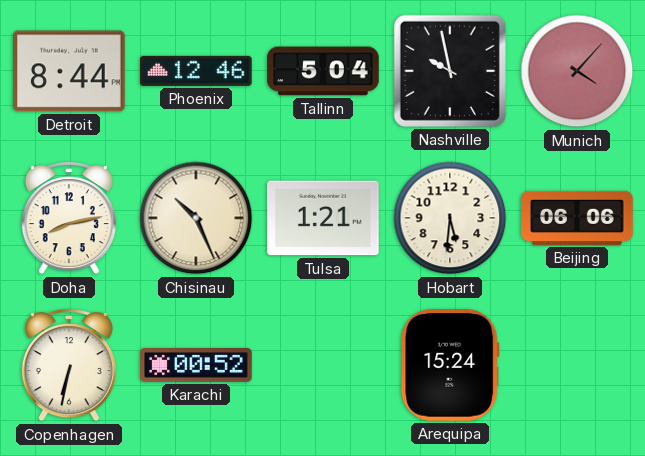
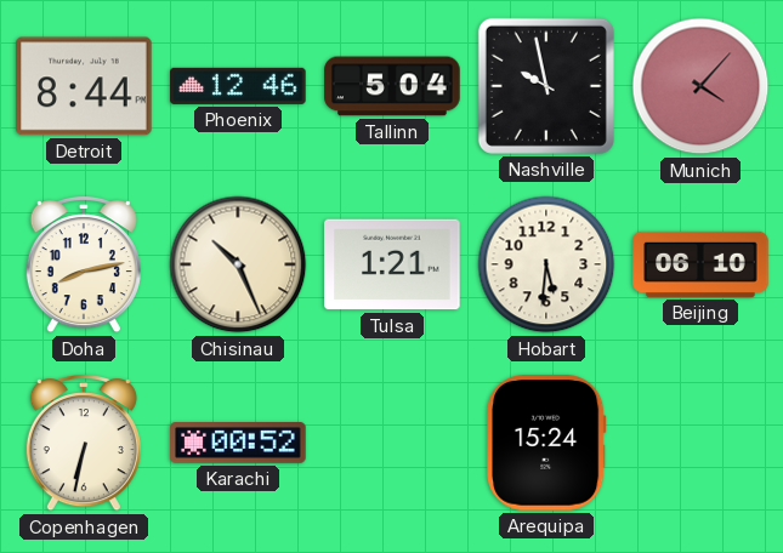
Beijing: 06:06 -> 06:10
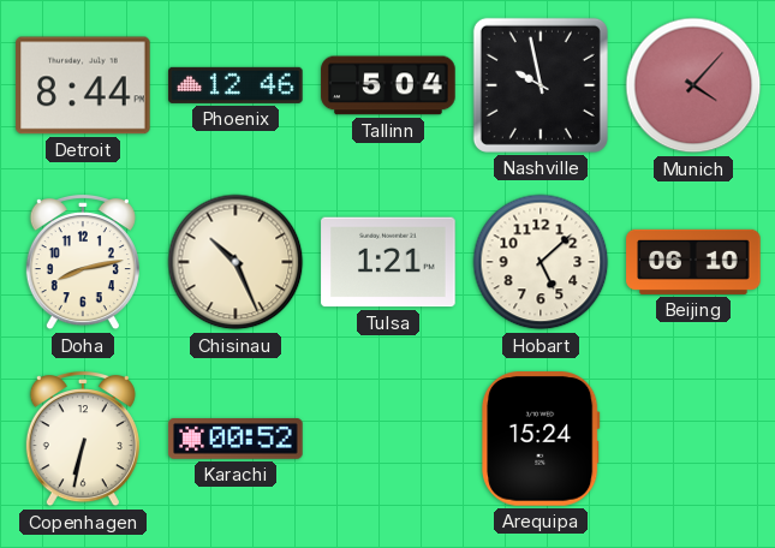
Hobart: 5:31 -> 5:08
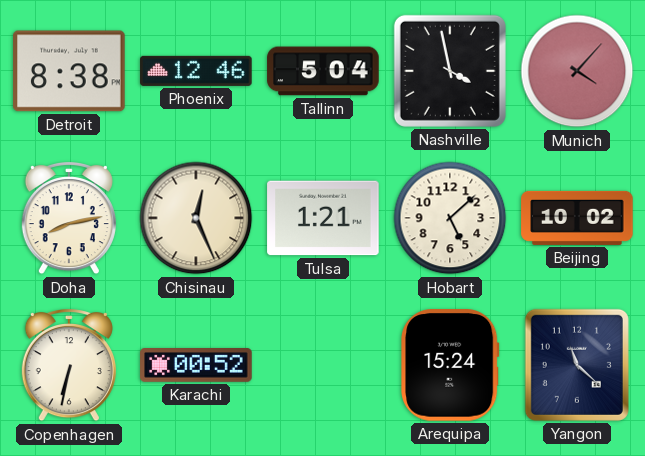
Detroit: 8:44 -> 8:38
Nashville: 9:58 -> 3:58
Chisinau: 10:26 -> 12:26
Beijing: 06:10 -> 10:02
Yangon: none -> 11:22
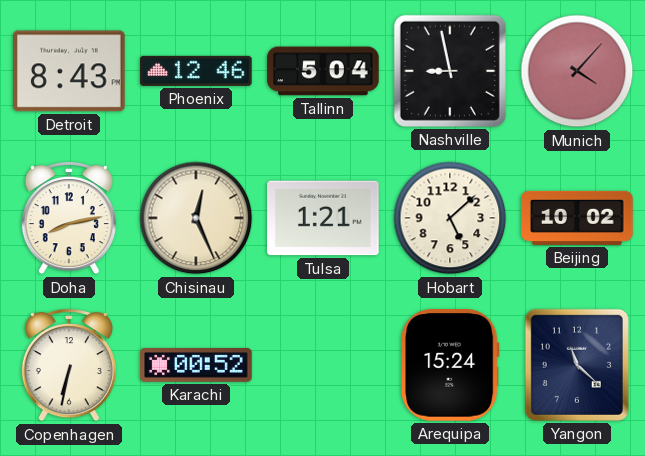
Detroit: 8:38 -> 8:43
Nashville: 3:58 -> 8:58
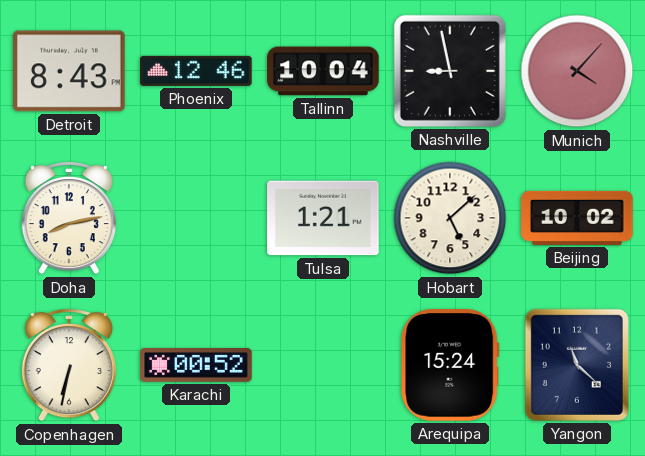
Tallinn: 5:04 -> 10:04
Chisinau: 12:26 -> none
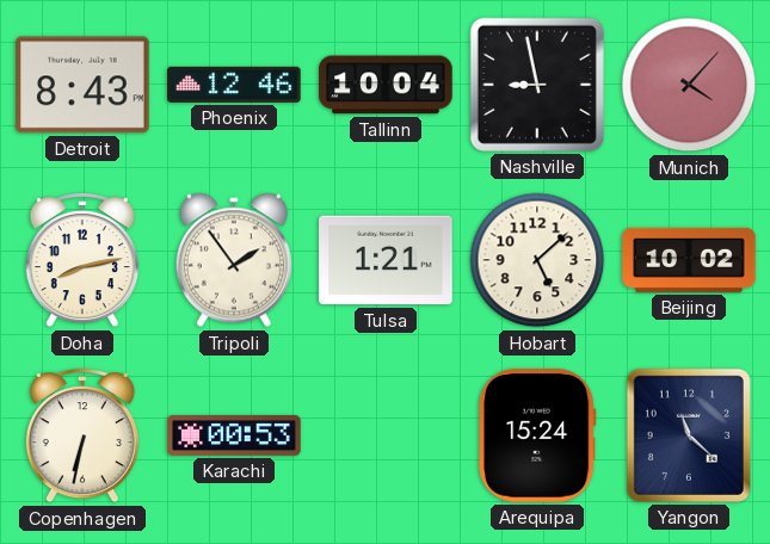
Tripoli: none -> 1:54
Karachi: 00:52 -> 00:53
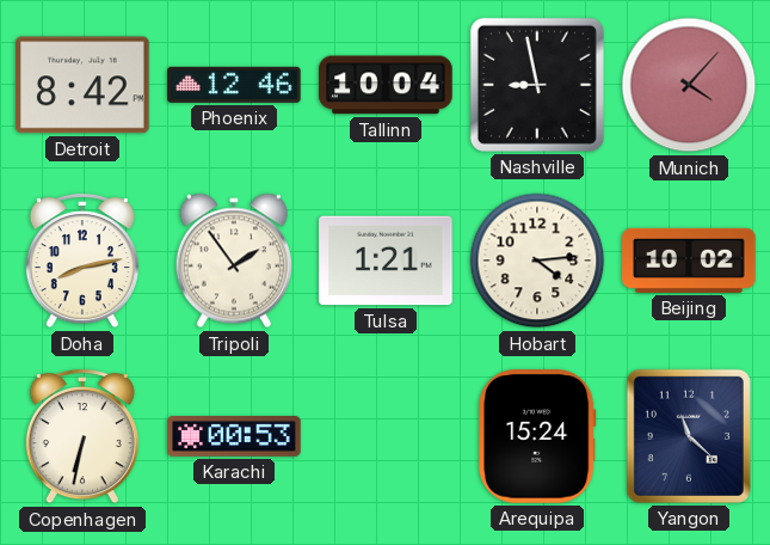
Detroit: 8:43 -> 8:42
Hobart: 5:08 -> 4:14
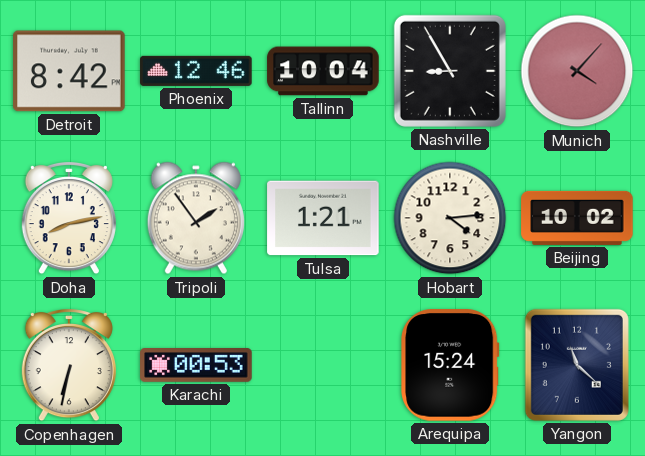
Nashville: 8:58 -> 8:55
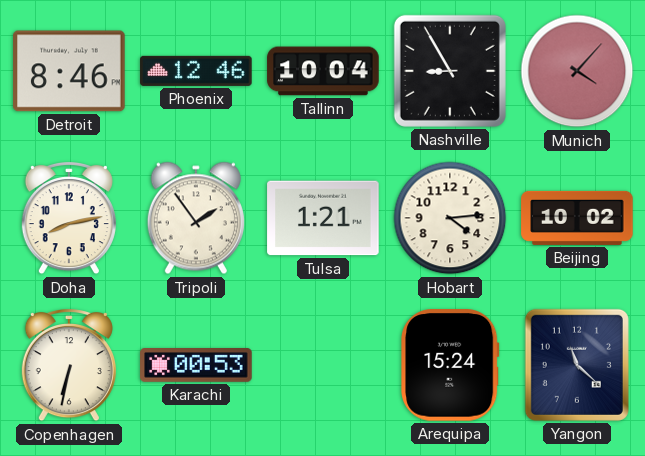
Detroit: 8:42 -> 8:46
